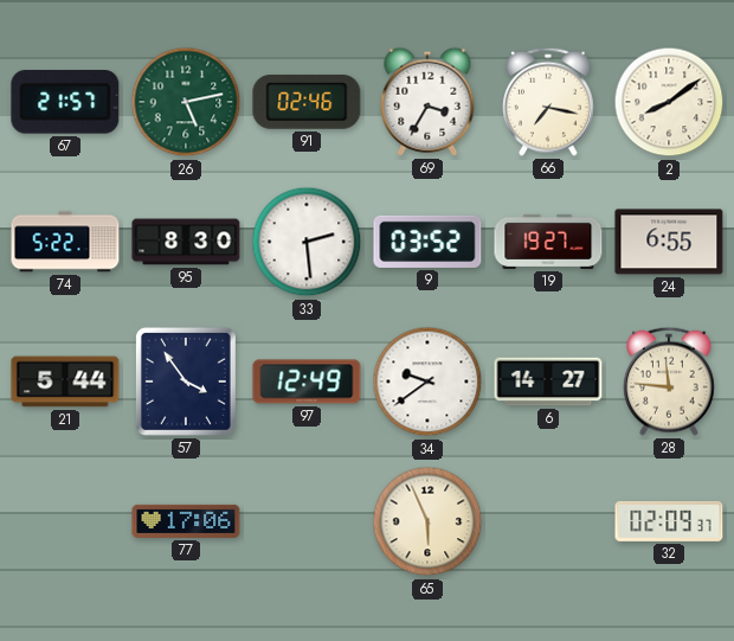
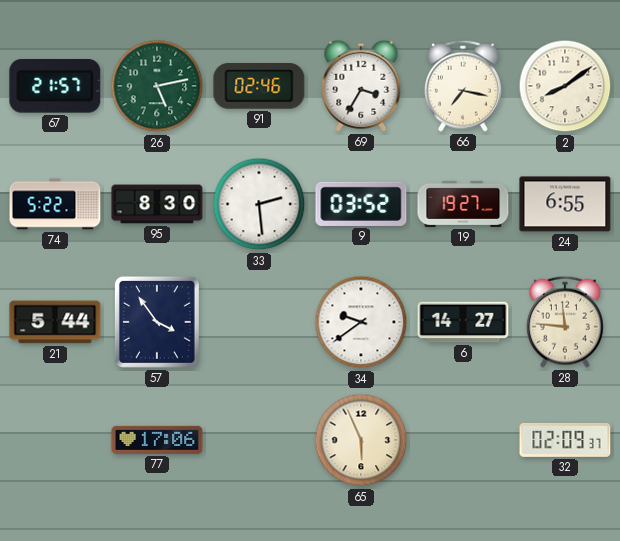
97: 12:49 -> none
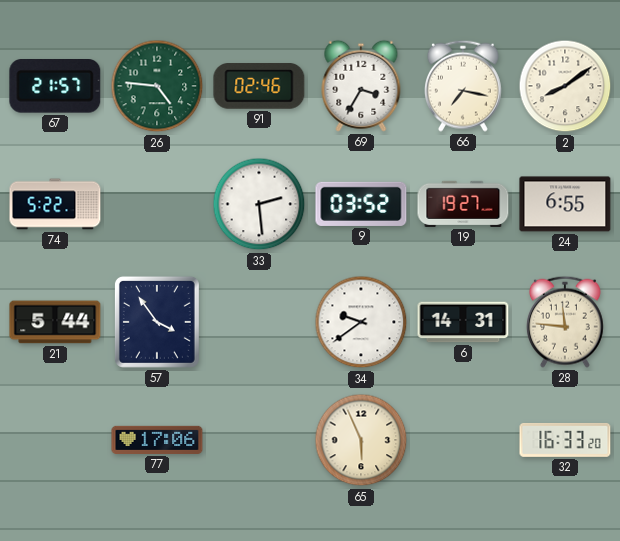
26: 5:13 -> 4:46
95: 8:30 -> none
6: 14:27 -> 14:31
32: 02:09 -> 16:33
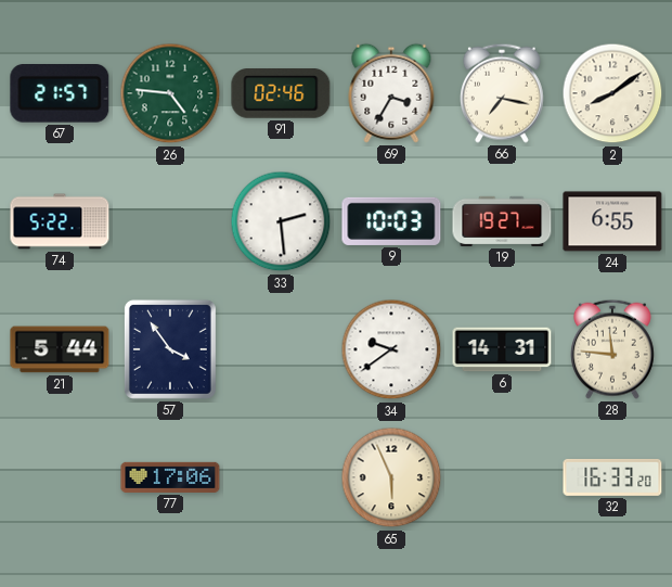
9: 03:52 -> 10:03
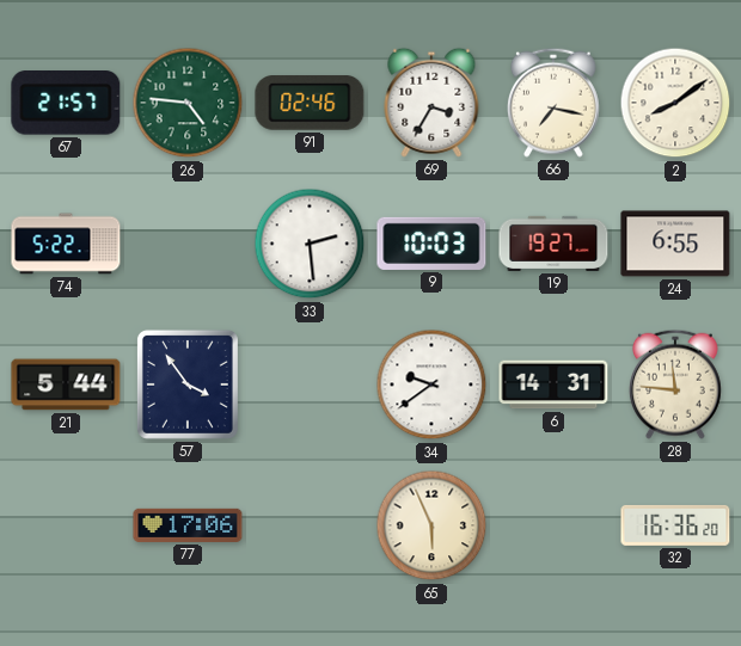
32: 16:33 -> 16:36
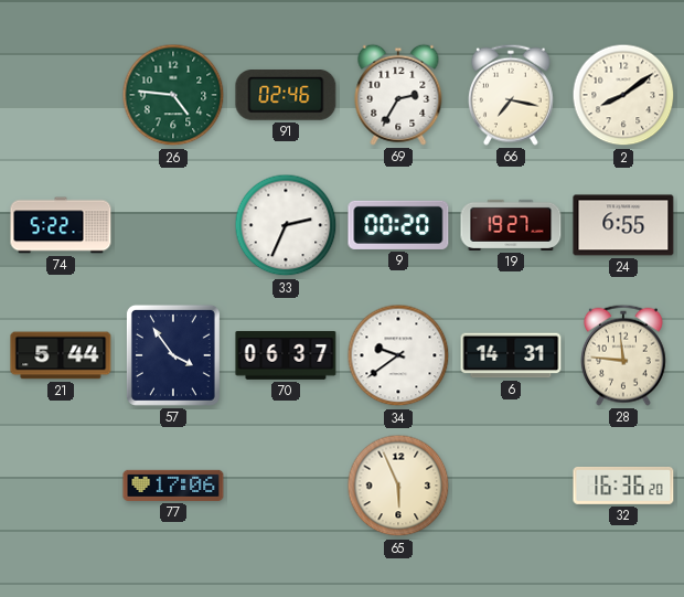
67: 21:57 -> none
69: 3:35 -> 2:35
33: 2:29 -> 2:34
9: 10:03 -> 00:20
70: none -> 06:37
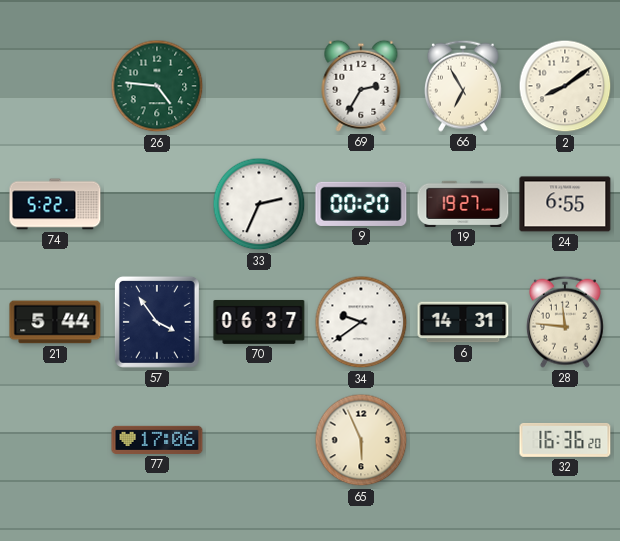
91: 02:46 -> none
66: 7:17 -> 6:55
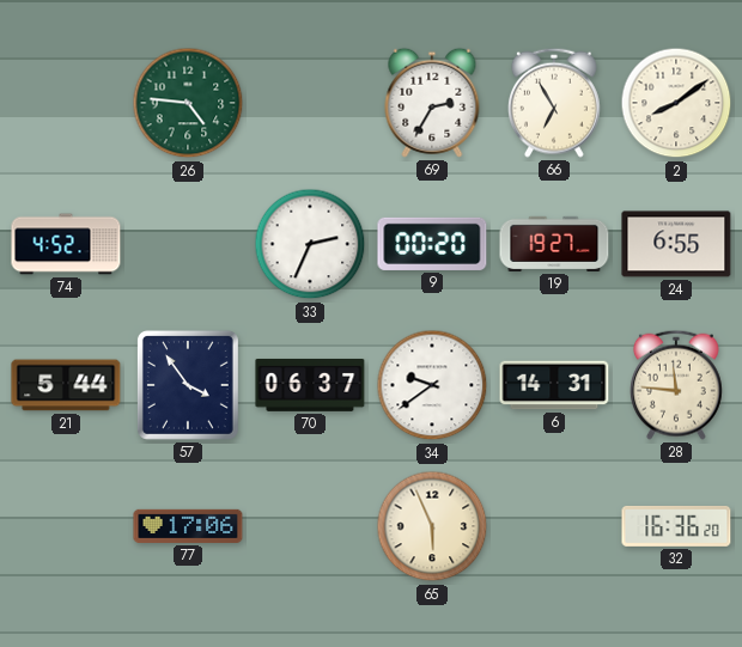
74: 5:22 -> 4:52
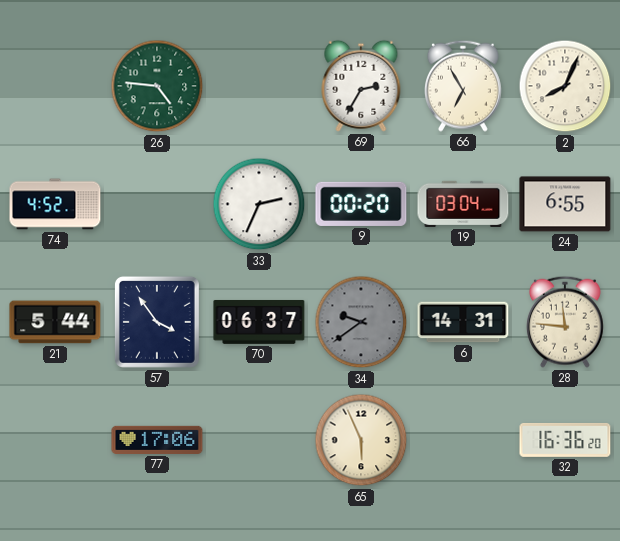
2: 8:09 -> 8:04
19: 19:27 -> 03:04
34 dial: white -> grey
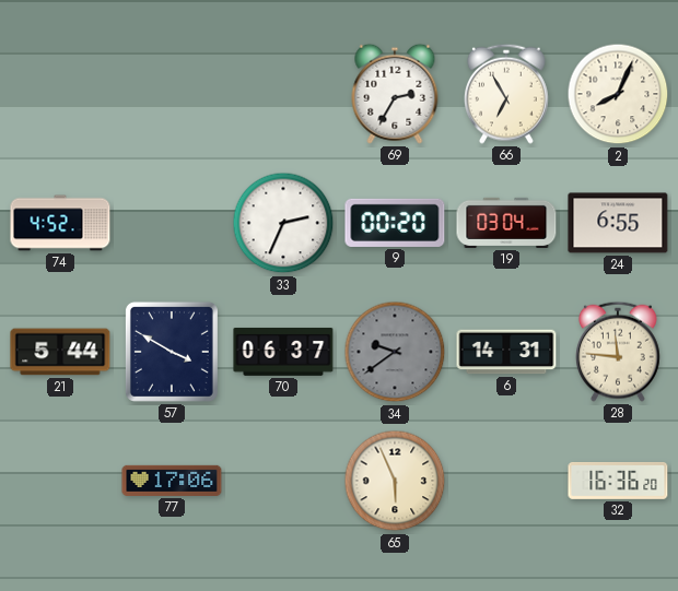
26: 4:46 -> none
57: 3:54 -> 3:50
